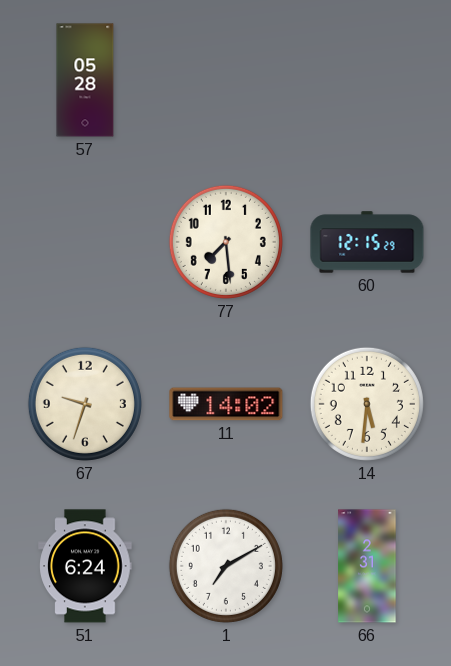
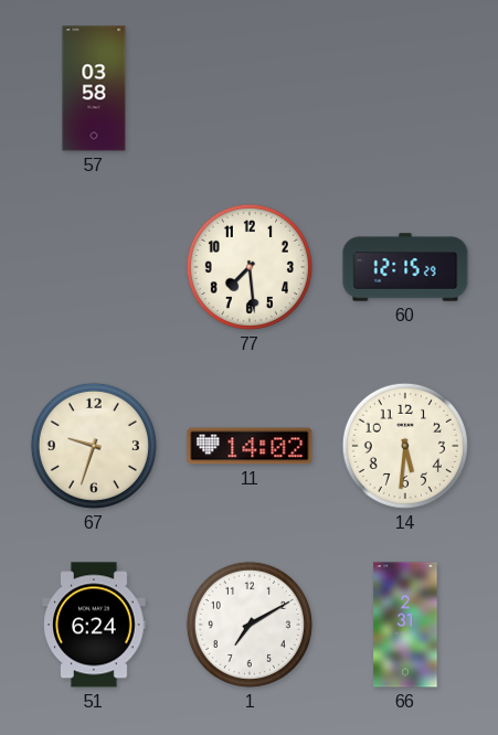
57: 05:28 -> 03:58
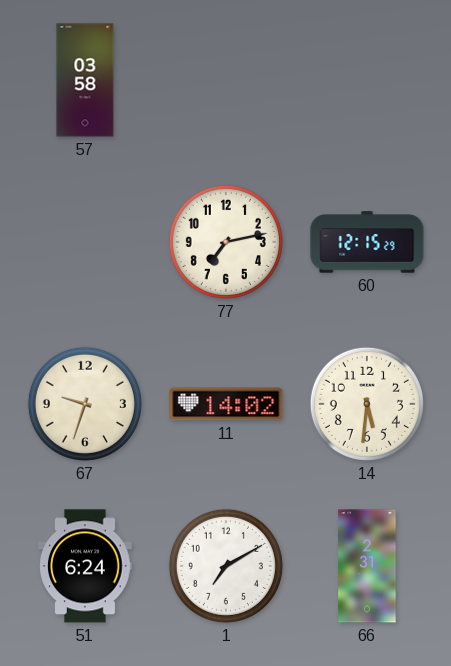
77: 7:29 -> 7:13
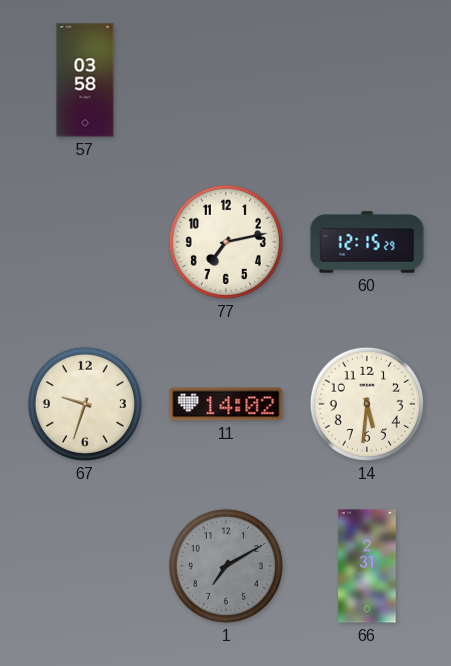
51: 6:24 -> none
1 dial: white -> grey
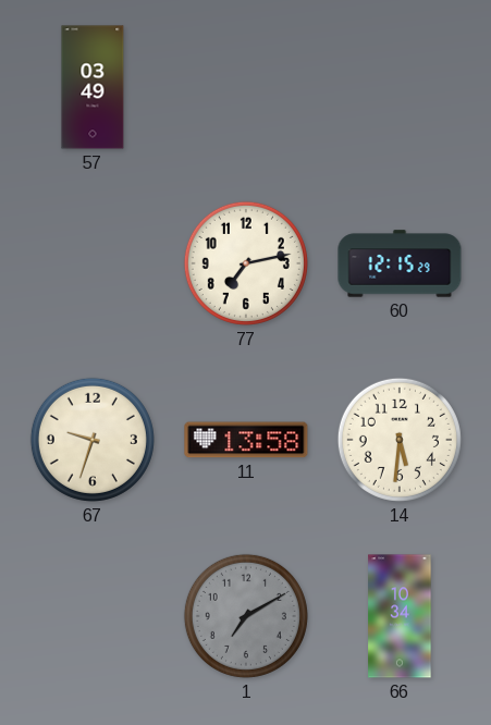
57: 03:58 -> 03:49
11: 14:02 -> 13:58
66: 2:31 -> 10:34
